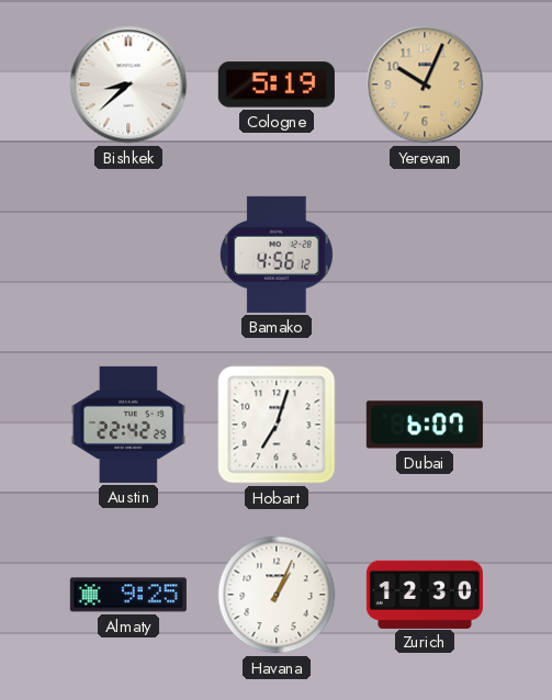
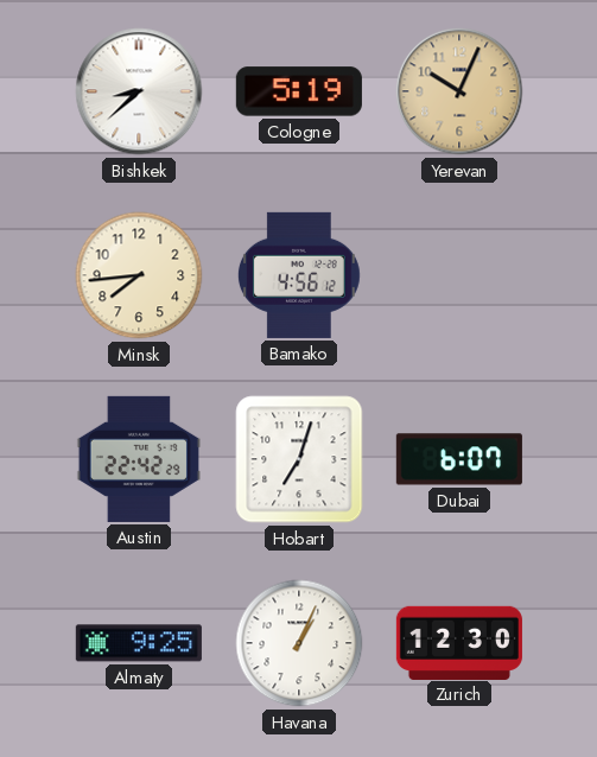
Minsk: none -> 7:44
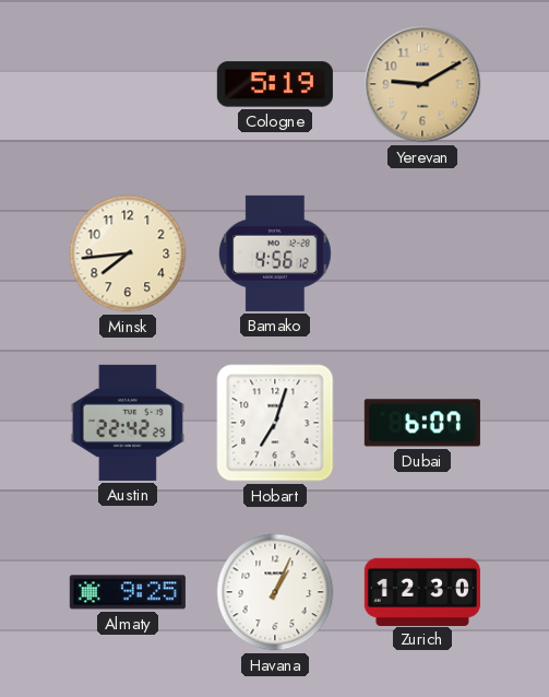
Bishkek: 8:38 -> none
Yerevan: 10:04 -> 9:10
